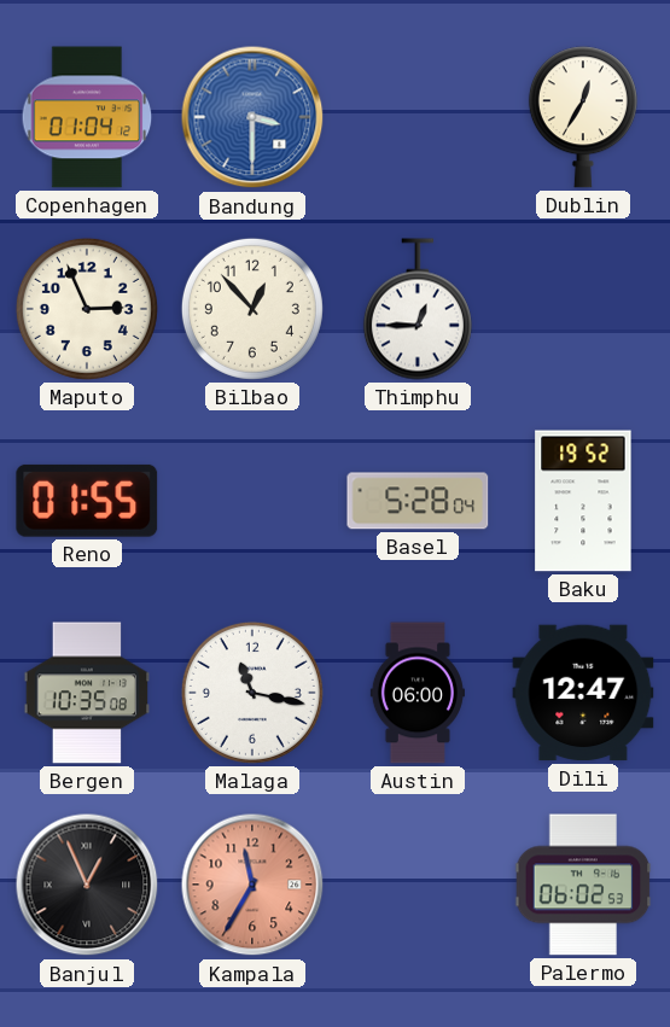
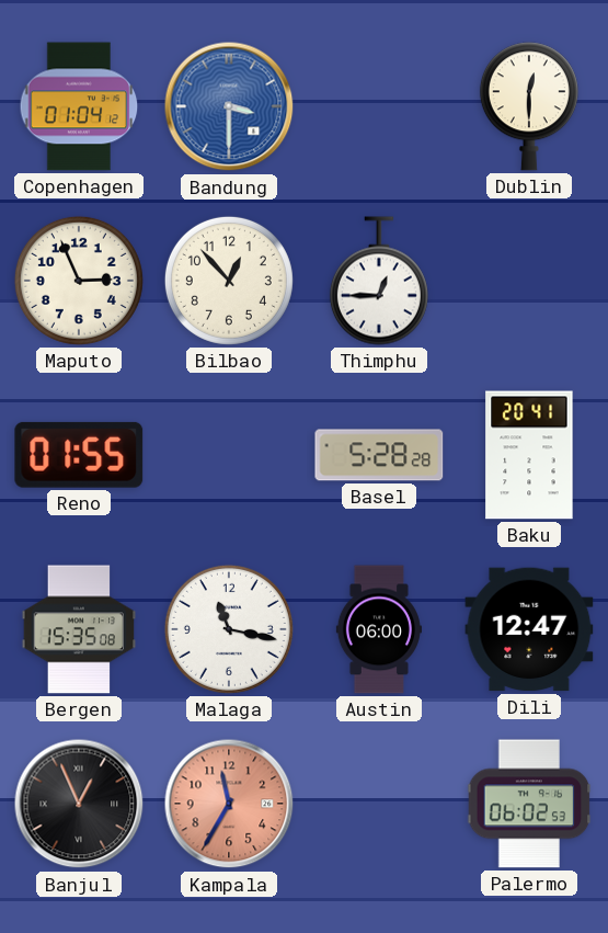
Dublin: 12:35 -> 12:30
Basel: 5:28:04 -> 5:28:28
Baku: 19:52 -> 20:41
Bergen: 10:35 -> 15:35
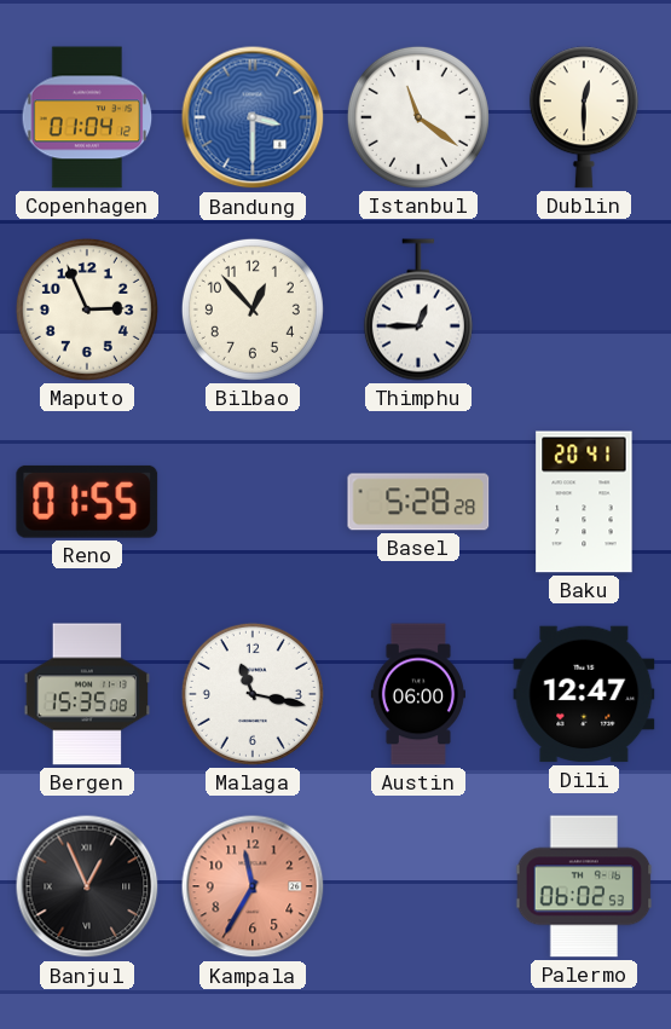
Istanbul: none -> 11:21
